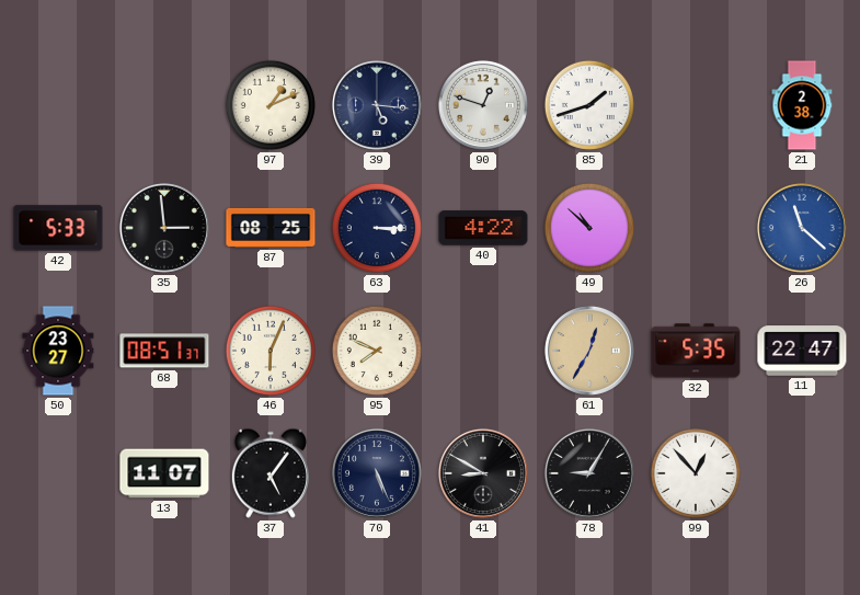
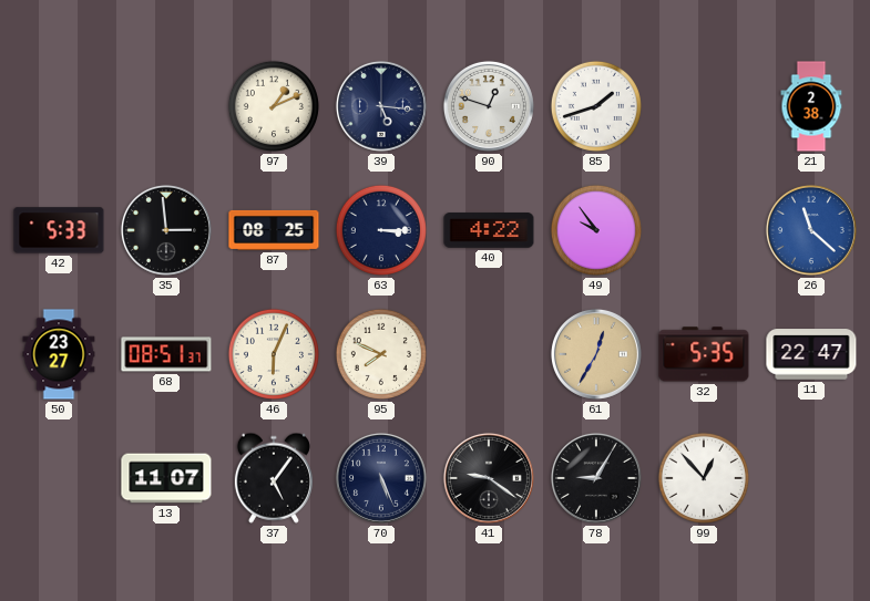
49: 10:52 -> 9:54
41: 8:50 -> 9:21
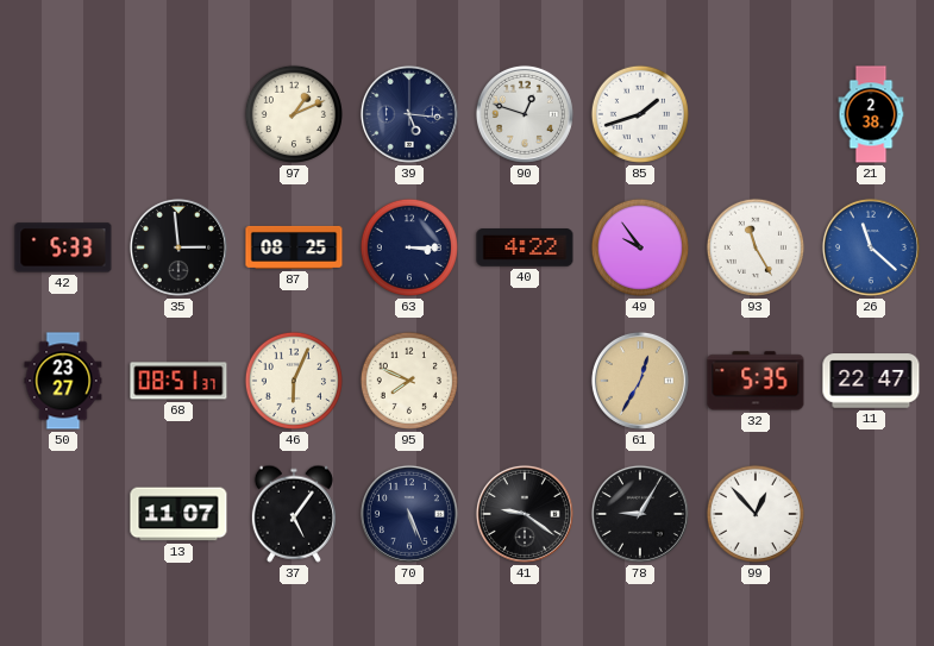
93: none -> 11:25
